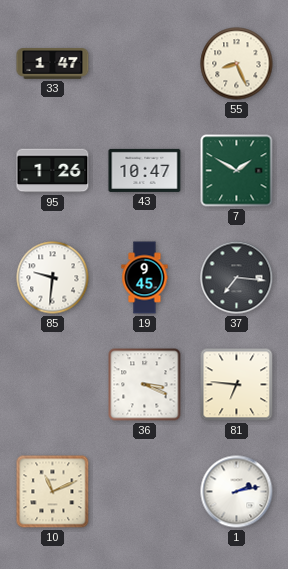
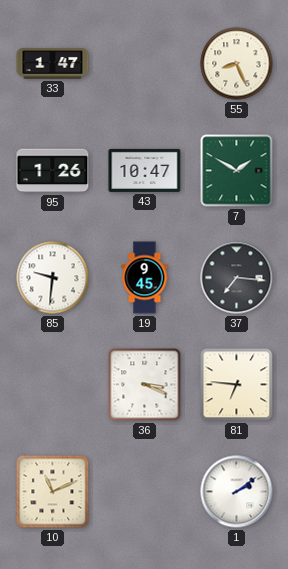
1: 2:13 -> 2:09
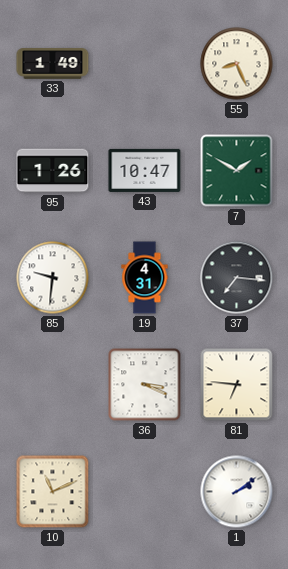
33: 1:47 -> 1:49
19: 9:45 -> 4:31
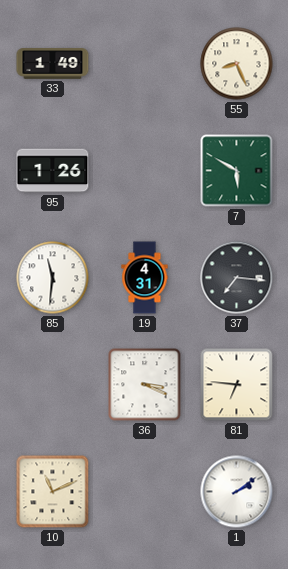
43: 10:47 -> none
7: 1:50 -> 5:50
85: 9:31 -> 11:31
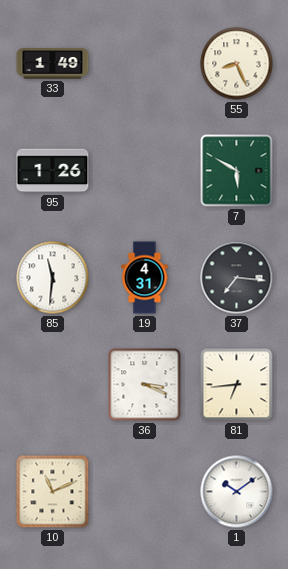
81: 6:46 -> 6:44
1: 2:09 -> 10:09
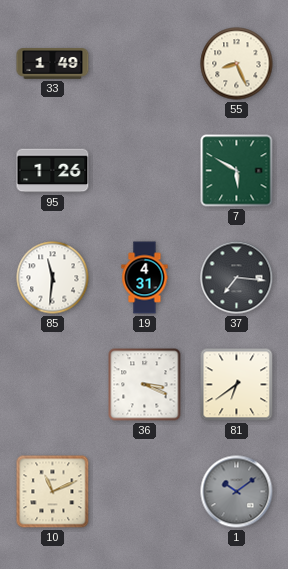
81: 6:44 -> 6:39
1 dial: white -> grey
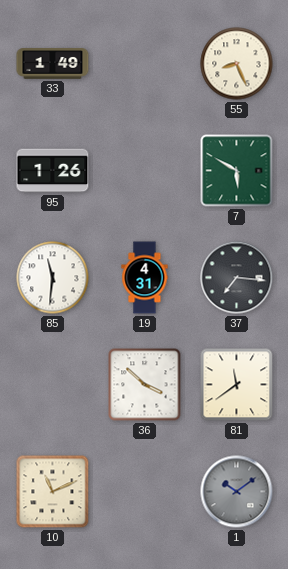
36: 3:19 -> 3:52
81: 6:39 -> 11:39
